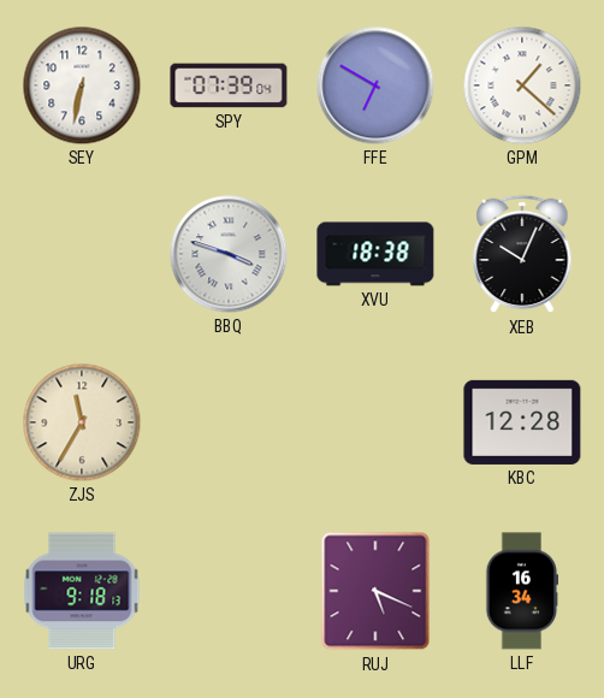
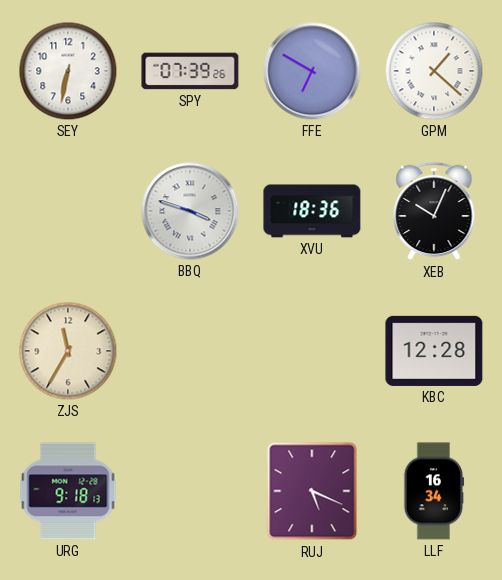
SPY: 07:39:04 -> 07:39:26
XVU: 18:38 -> 18:36
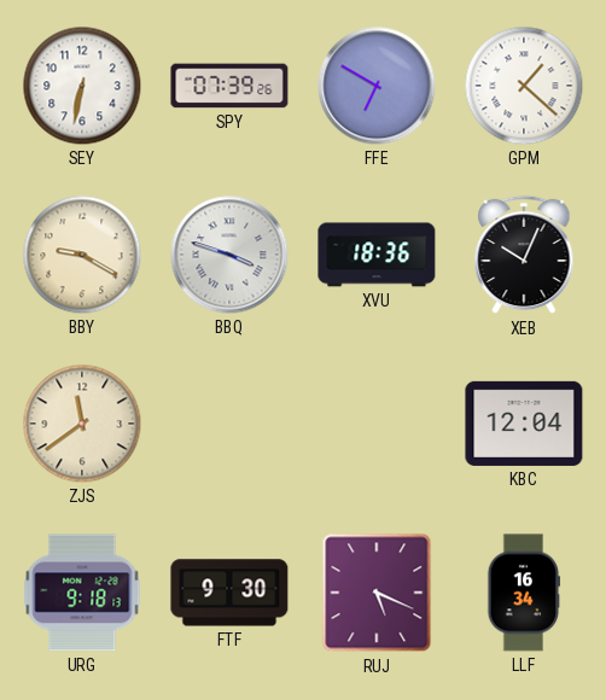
BBY: none -> 9:20
ZJS: 11:35 -> 11:39
KBC: 12:28 -> 12:04
FTF: none -> 9:30
